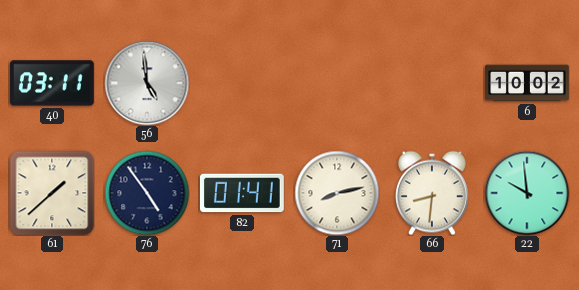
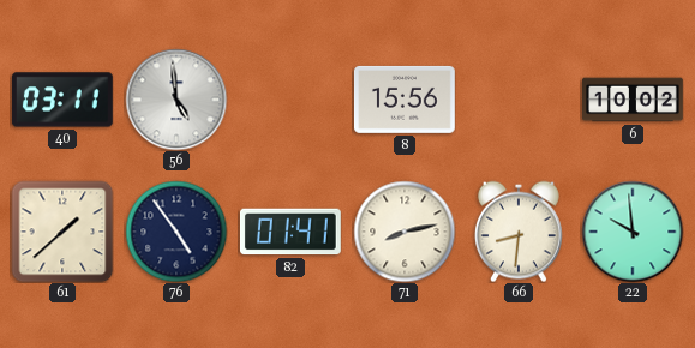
8: none -> 15:56
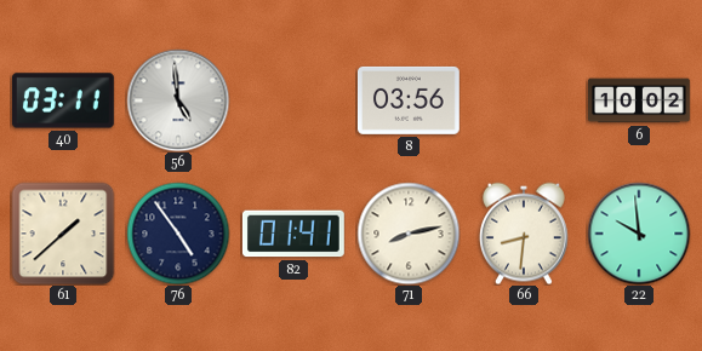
8: 15:56 -> 03:56
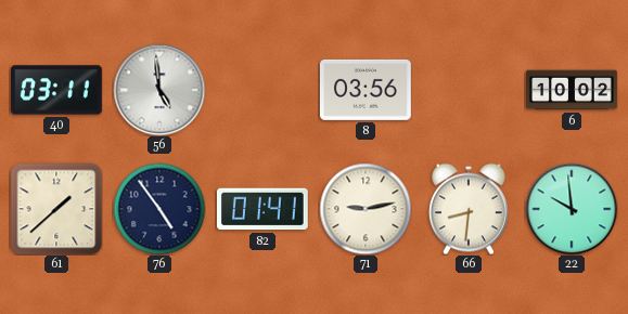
71: 8:13 -> 9:13
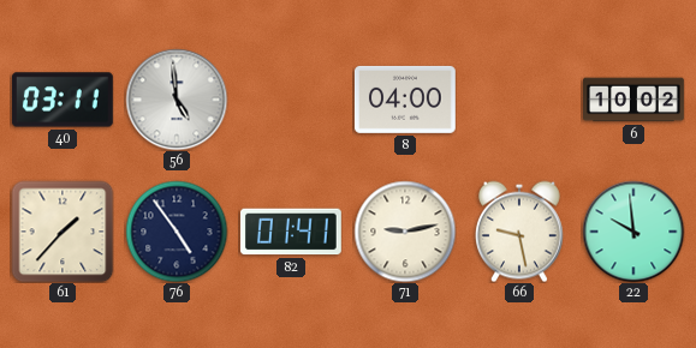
8: 03:56 -> 04:00
61: 1:38 -> 1:37
66: 8:31 -> 9:28
